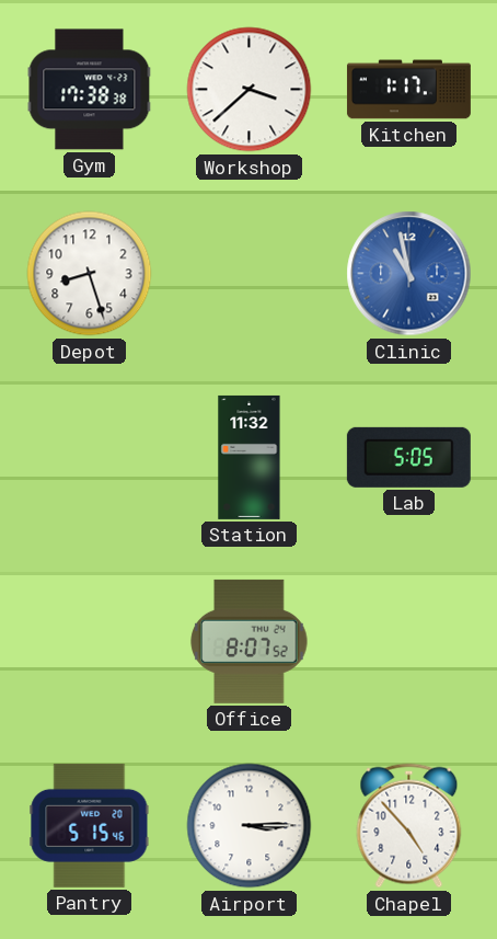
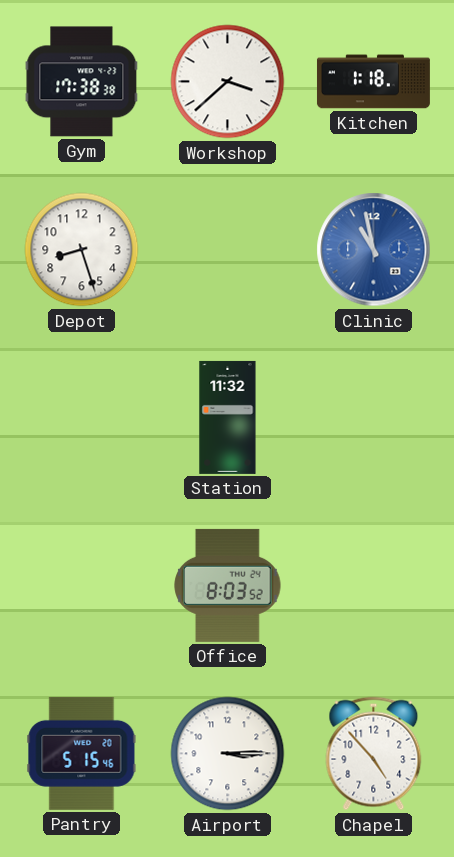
Kitchen: 1:17 -> 1:18
Lab: 5:05 -> none
Office: 8:07 -> 8:03
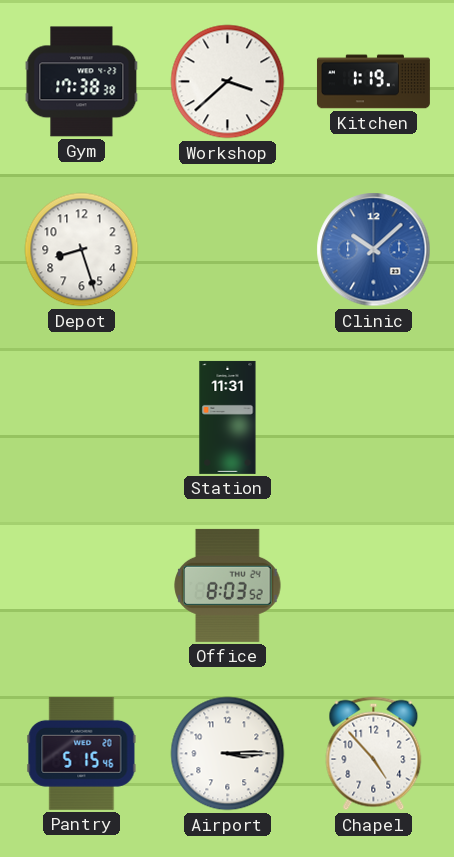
Kitchen: 1:18 -> 1:19
Clinic: 10:58 -> 10:08
Station: 11:32 -> 11:31
